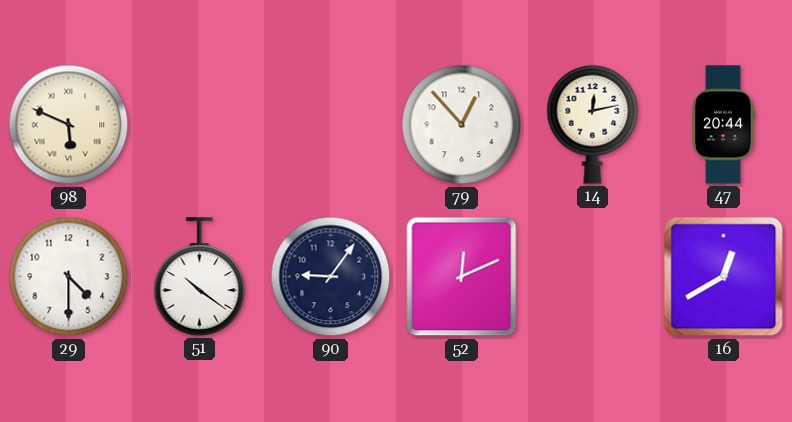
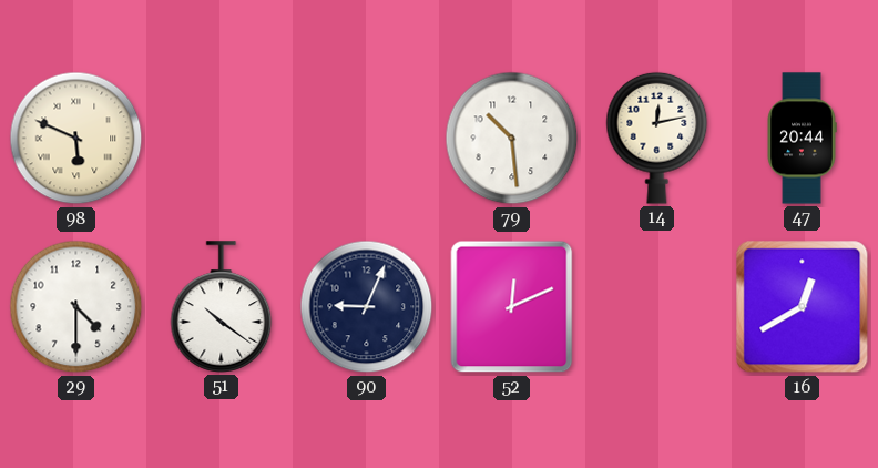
79: 12:53 -> 10:29
90: 9:06 -> 9:04
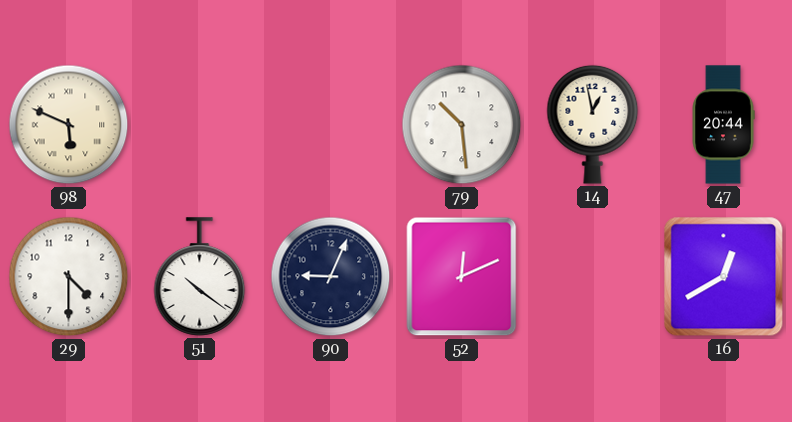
14: 12:13 -> 12:58
